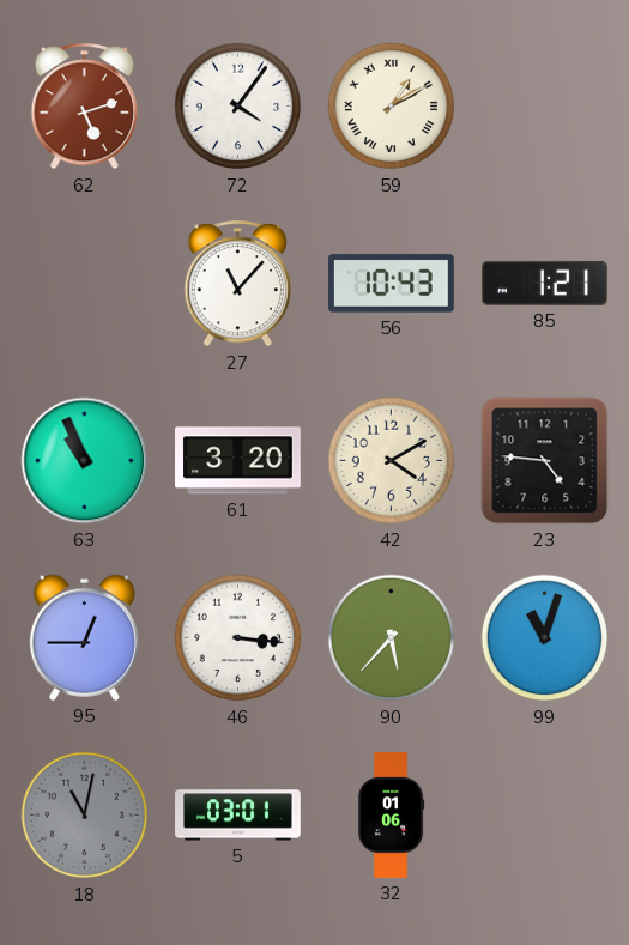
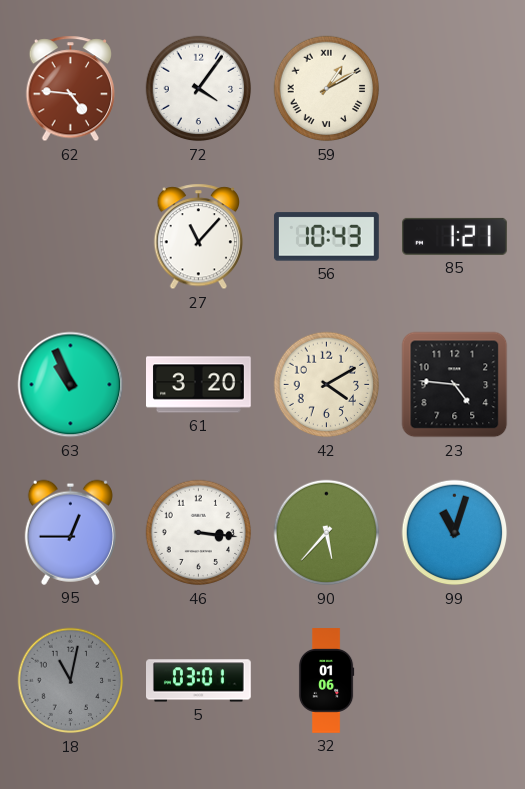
62: 5:12 -> 4:46
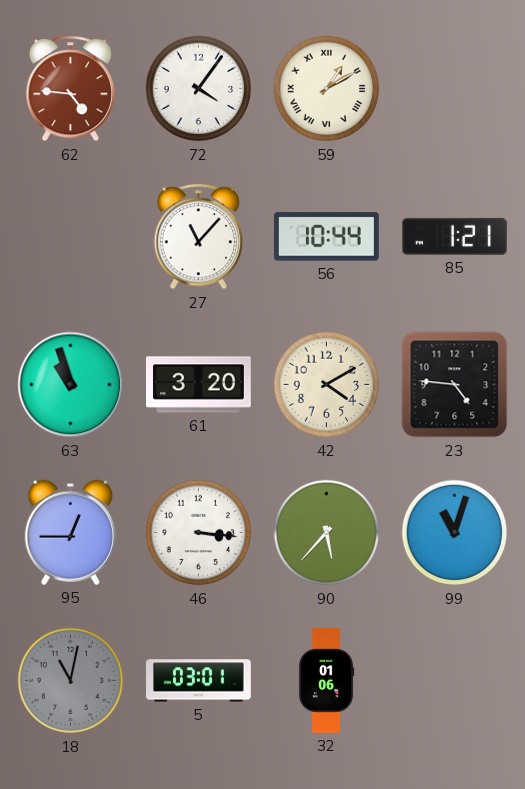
56: 10:43 -> 10:44
63: 10:56 -> 10:57
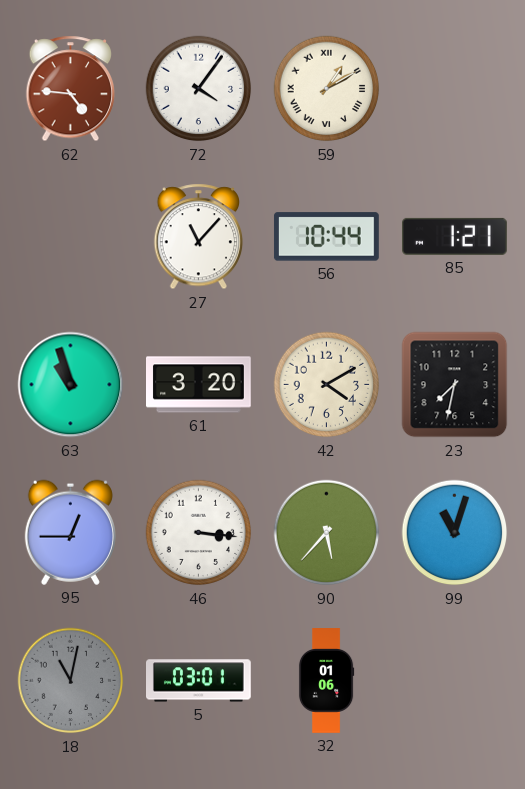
23: 4:46 -> 7:32
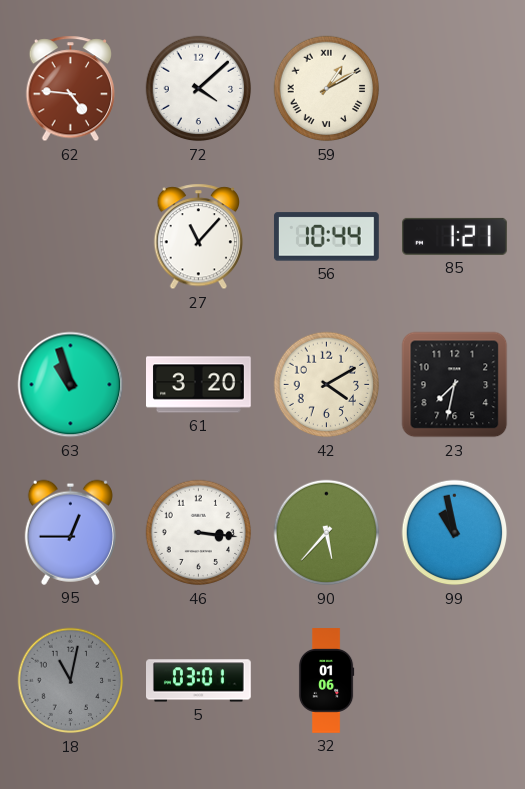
72: 4:06 -> 4:08
99: 11:03 -> 10:58
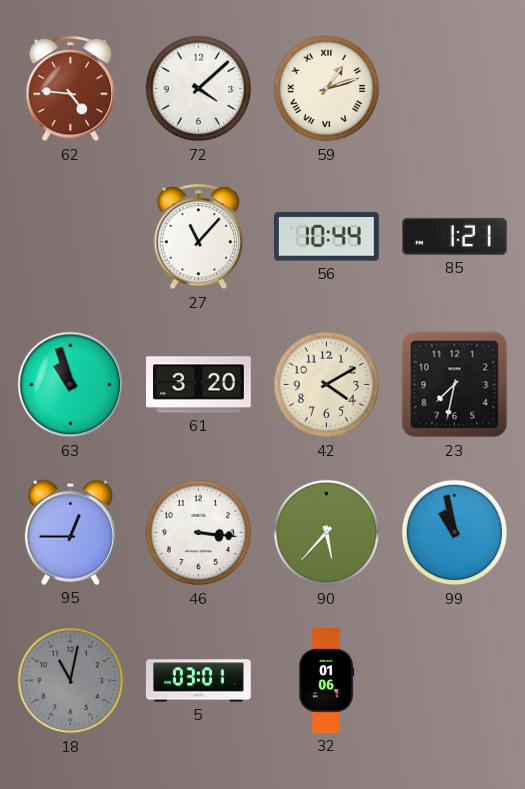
59: 1:10 -> 1:12
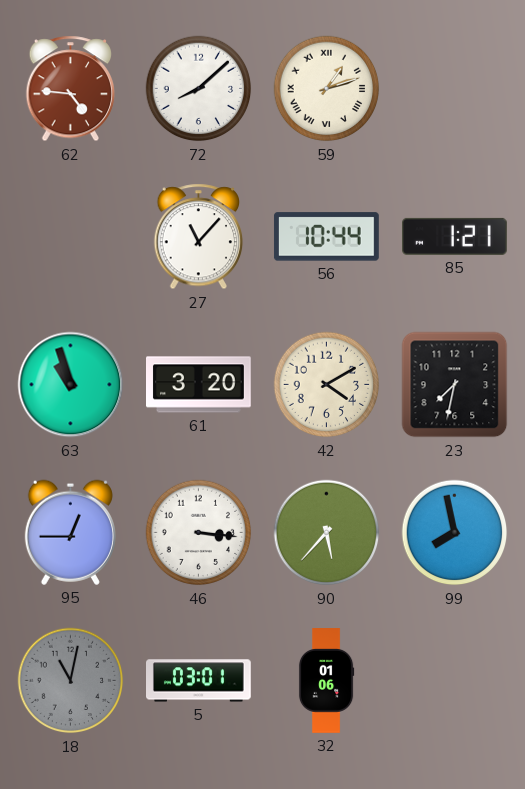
72: 4:08 -> 8:08
99: 10:58 -> 7:58
